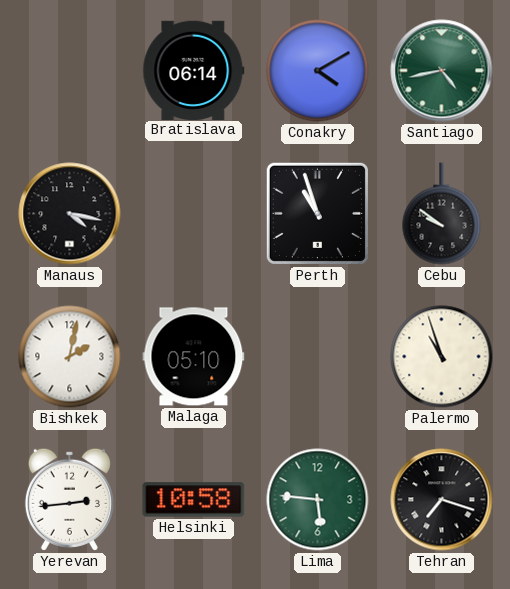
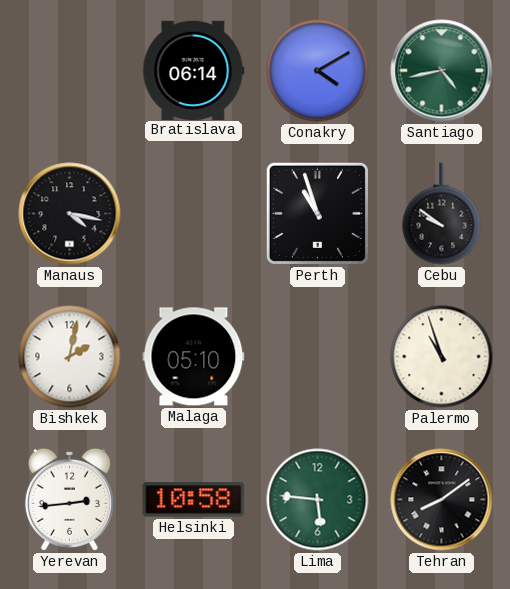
Tehran: 7:18 -> 8:09
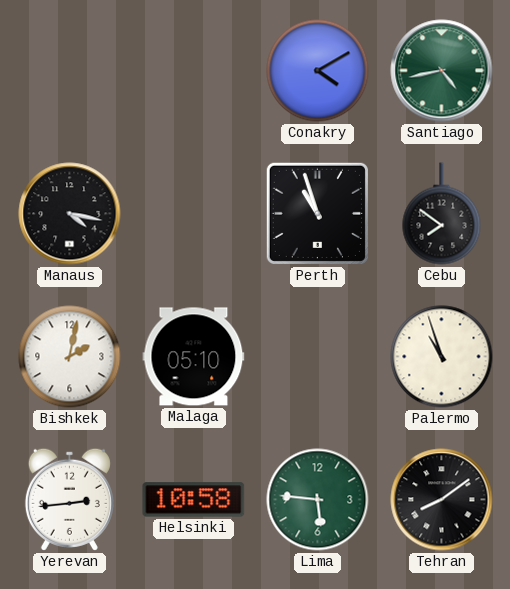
Bratislava: 06:14 -> none
Cebu: 9:51 -> 7:51
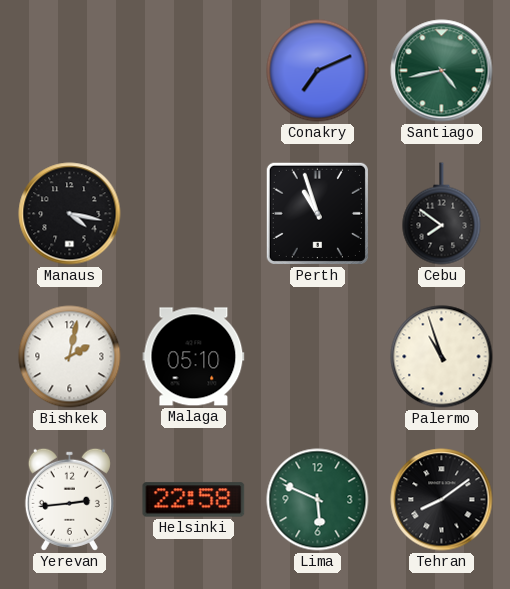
Conakry: 4:10 -> 7:11
Helsinki: 10:58 -> 22:58
Lima: 5:46 -> 5:49
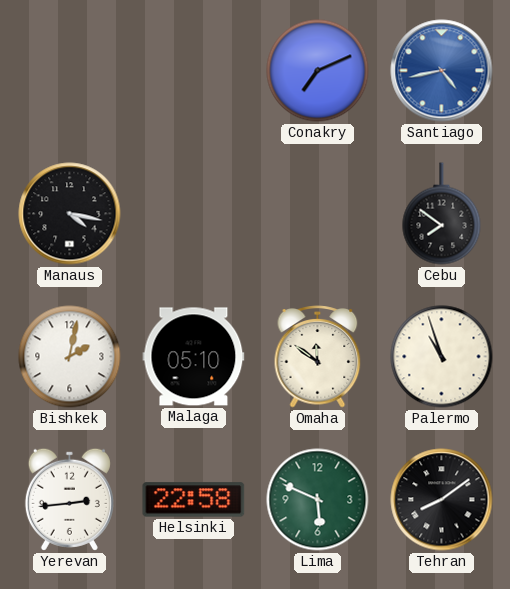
Santiago dial: green -> blue
Perth: 10:57 -> none
Omaha: none -> 11:51
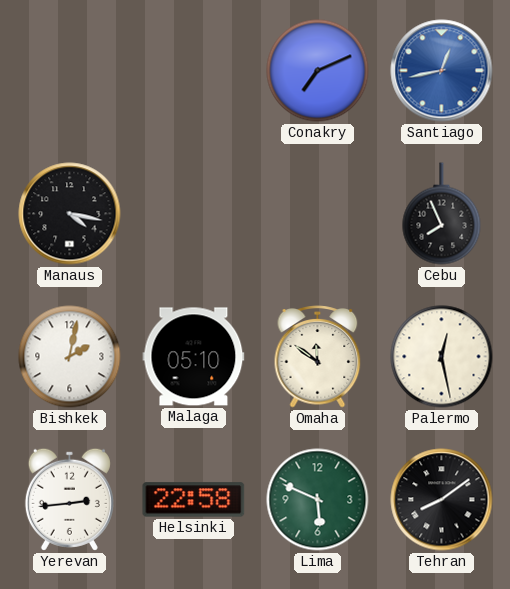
Santiago: 4:43 -> 12:43
Cebu: 7:51 -> 7:56
Palermo: 10:57 -> 12:28
